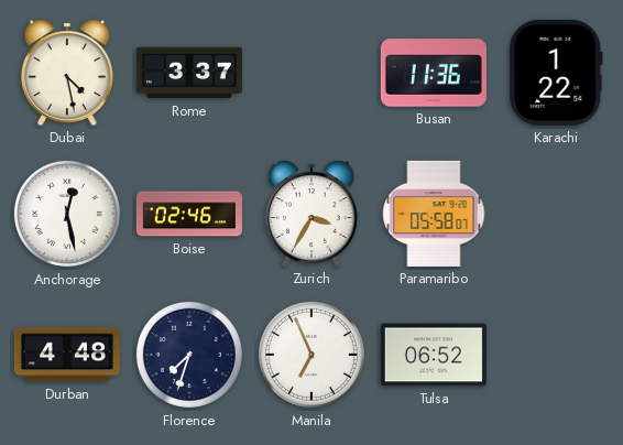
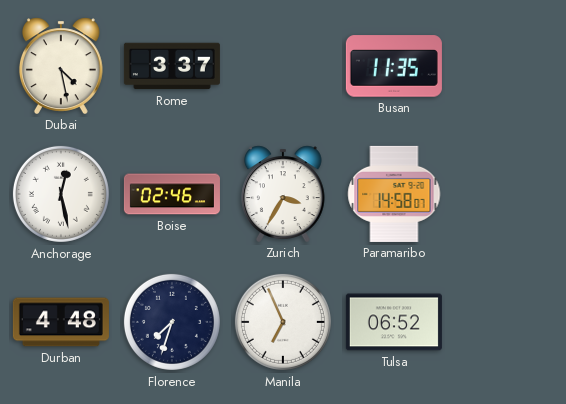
Busan: 11:36 -> 11:35
Karachi: 1:22 -> none
Paramaribo: 05:58 -> 14:58
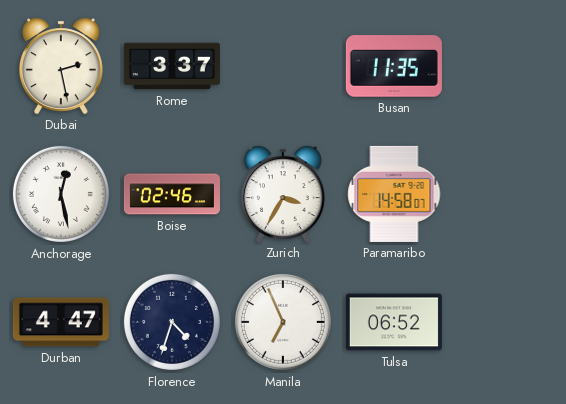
Dubai: 4:28 -> 2:28
Durban: 4:48 -> 4:47
Florence: 7:33 -> 4:33
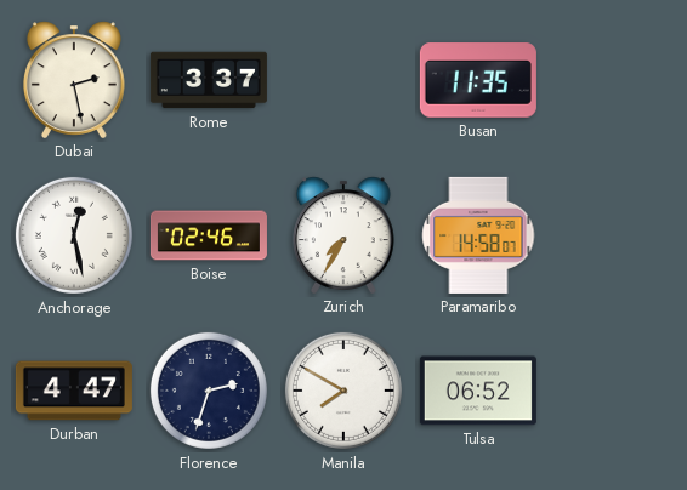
Zurich: 3:35 -> 7:35
Florence: 4:33 -> 2:33
Manila: 6:56 -> 7:50
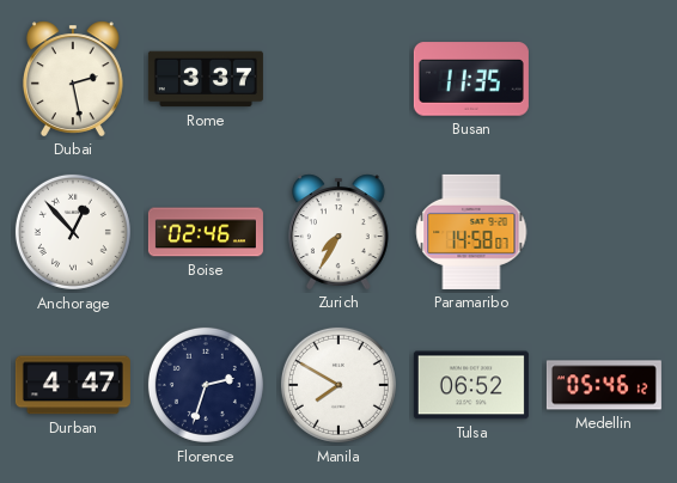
Anchorage: 12:28 -> 12:53
Medellin: none -> 05:46
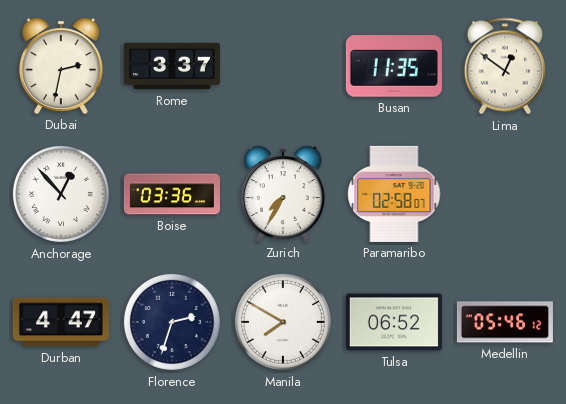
Dubai: 2:28 -> 2:32
Lima: none -> 12:51
Boise: 02:46 -> 03:36
Paramaribo: 14:58 -> 02:58
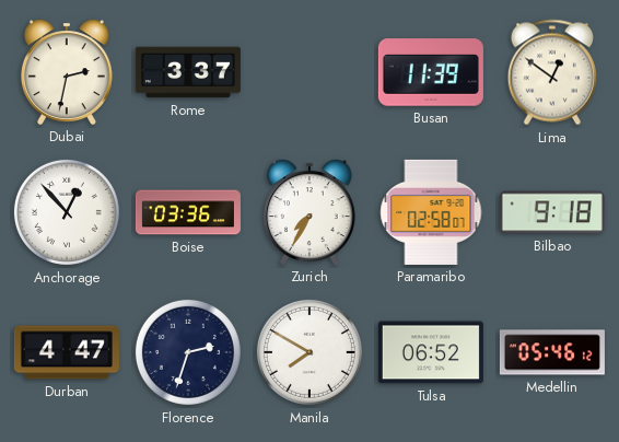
Busan: 11:35 -> 11:39
Bilbao: none -> 9:18
